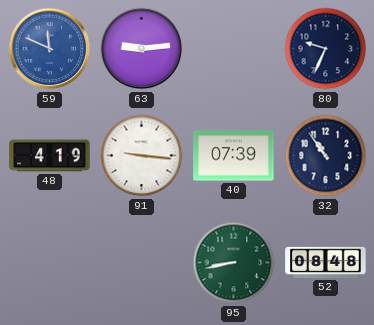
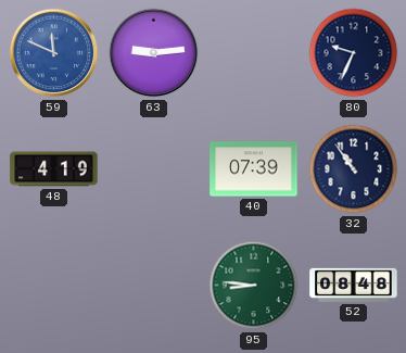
91: 9:16 -> none
95: 8:43 -> 8:46
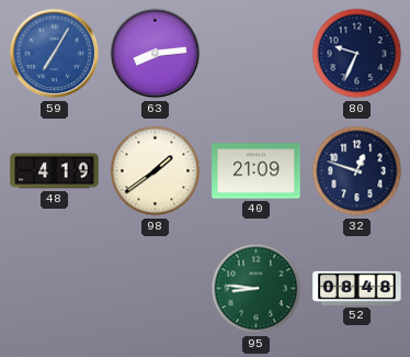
59: 11:49 -> 7:05
63: 9:14 -> 8:14
98: none -> 1:39
40: 07:39 -> 21:09
32: 10:54 -> 12:48
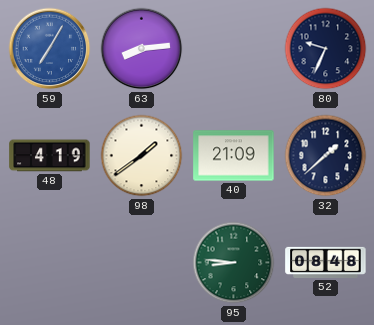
32: 12:48 -> 1:38
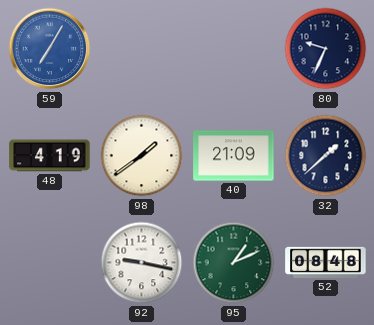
63: 8:14 -> none
92: none -> 9:17
95: 8:46 -> 1:11
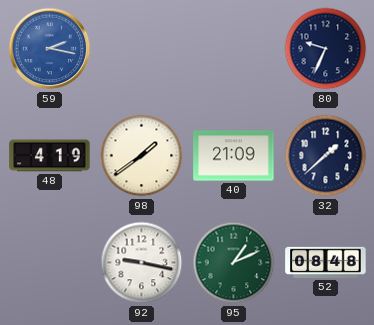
59: 7:05 -> 2:17
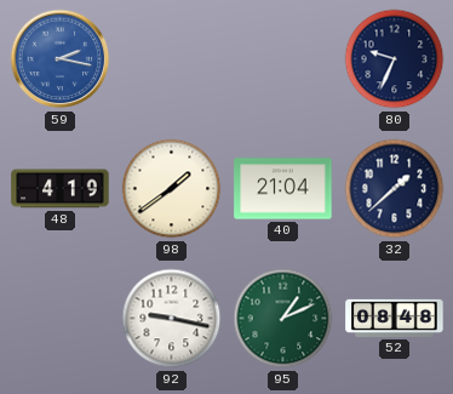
40: 21:09 -> 21:04
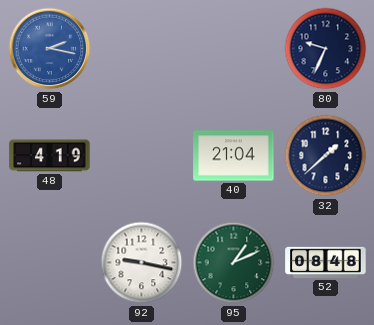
98: 1:39 -> none
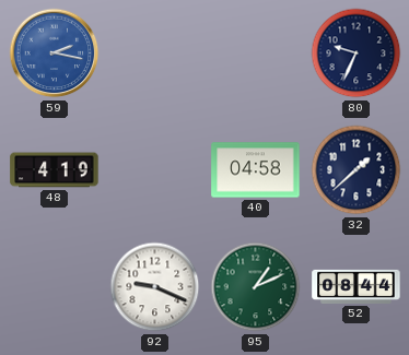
40: 21:04 -> 04:58
92: 9:17 -> 9:19
52: 08:48 -> 08:44
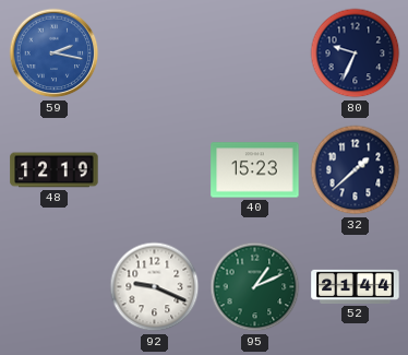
48: 4:19 -> 12:19
40: 04:58 -> 15:23
52: 08:44 -> 21:44
